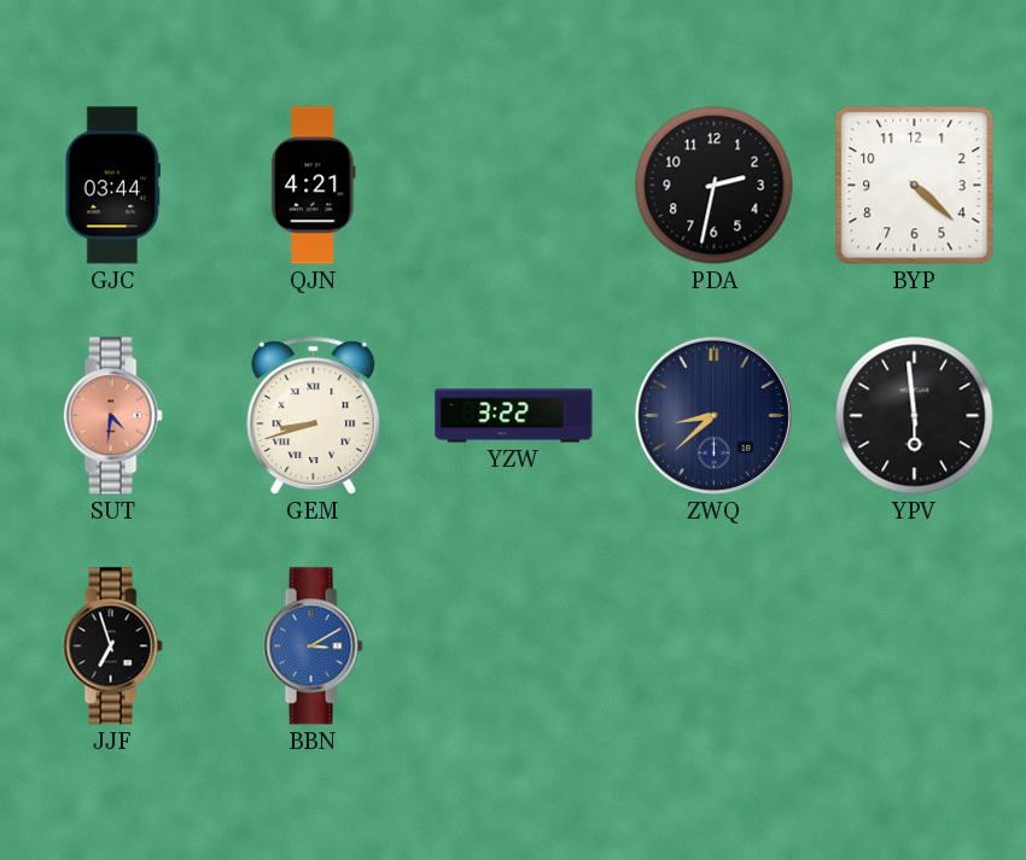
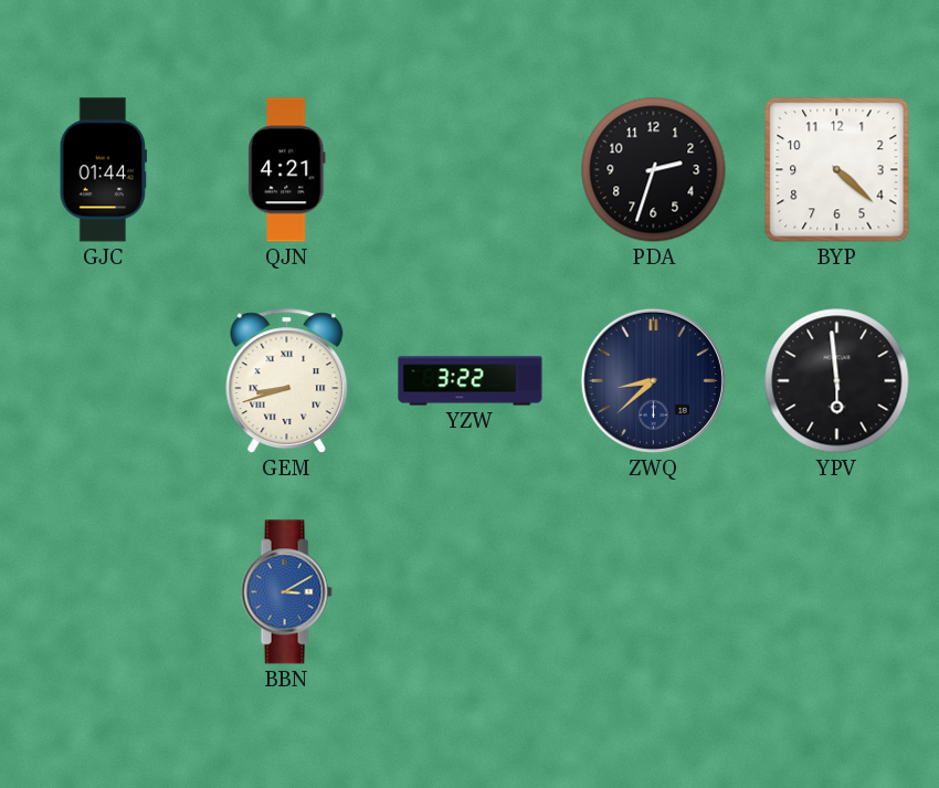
GJC: 03:44 -> 01:44
PDA: 2:32 -> 2:33
SUT: 4:31 -> none
JJF: 6:57 -> none
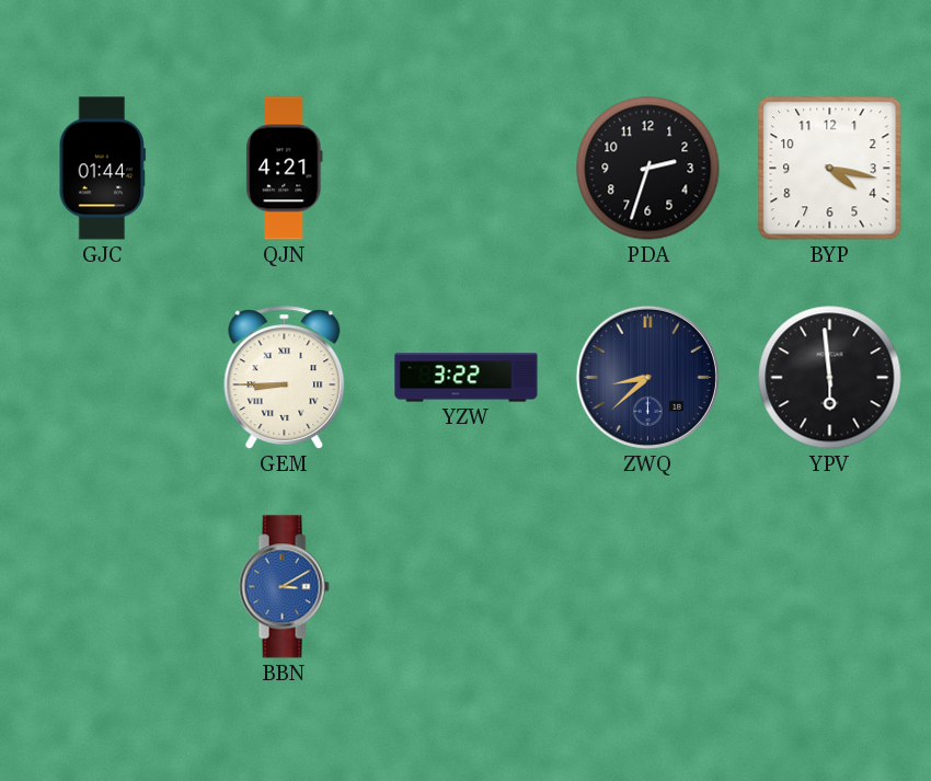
BYP: 4:22 -> 4:17
GEM: 8:42 -> 8:45
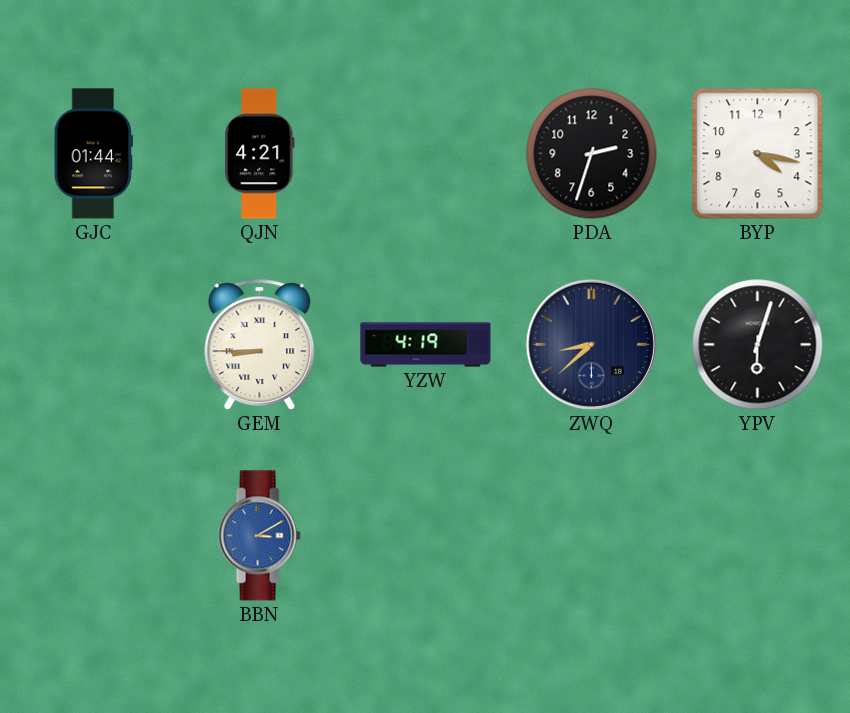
YZW: 3:22 -> 4:19
YPV: 5:59 -> 6:03
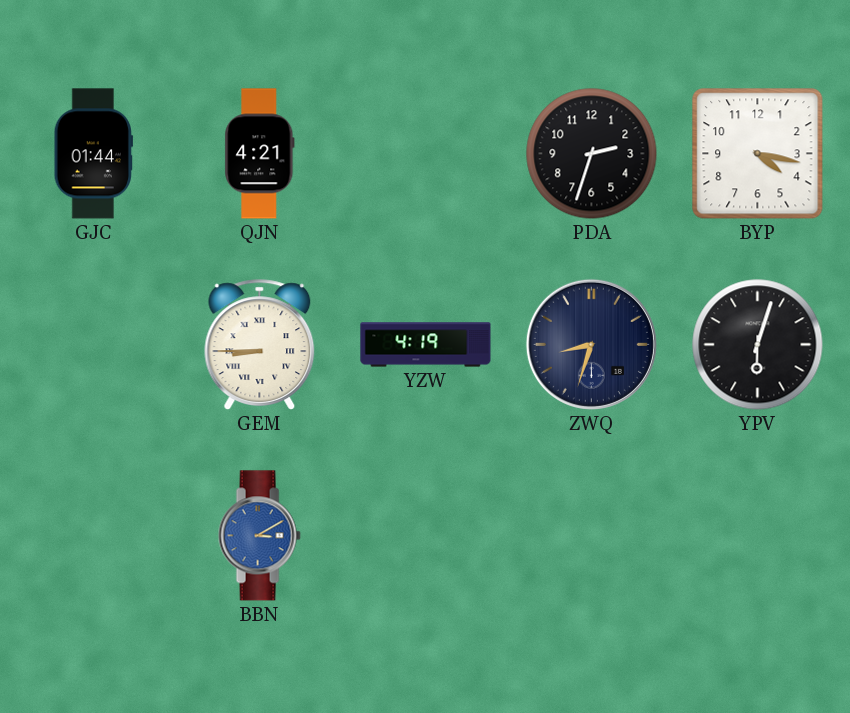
ZWQ: 8:38 -> 8:33
